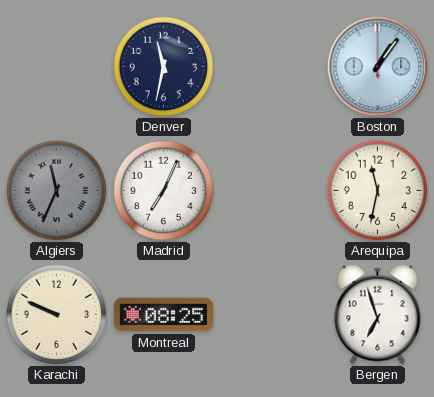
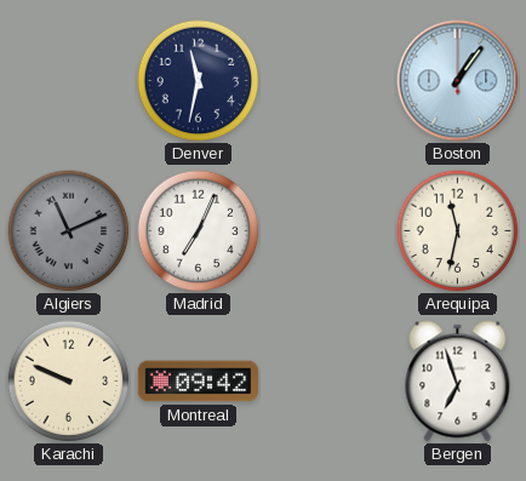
Algiers: 11:34 -> 11:11
Montreal: 08:25 -> 09:42
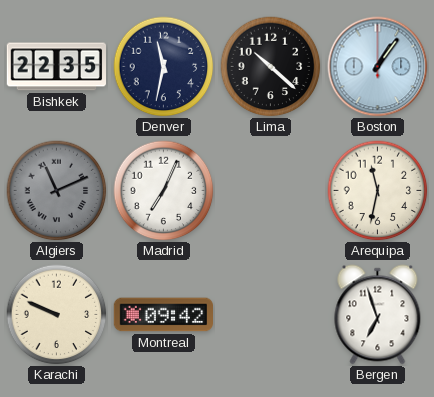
Bishkek: none -> 22:35
Lima: none -> 10:22
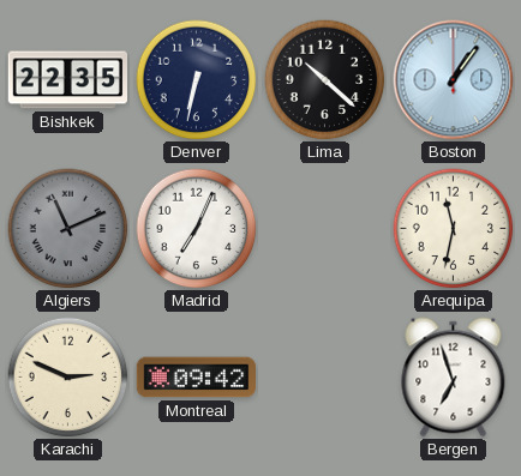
Denver: 11:32 -> 6:32
Karachi: 9:49 -> 2:49
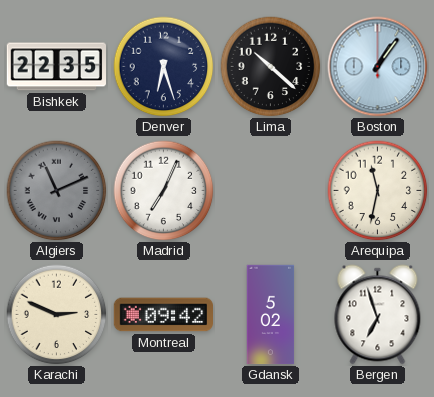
Denver: 6:32 -> 6:27
Gdansk: none -> 5:02
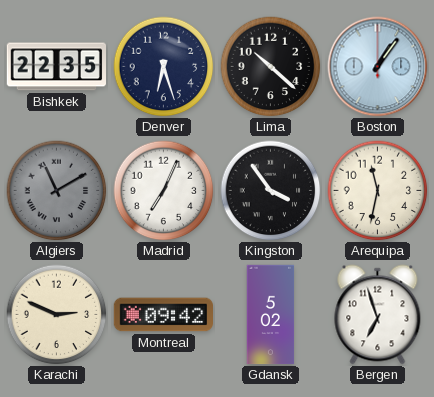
Algiers: 11:11 -> 11:10
Kingston: none -> 3:54
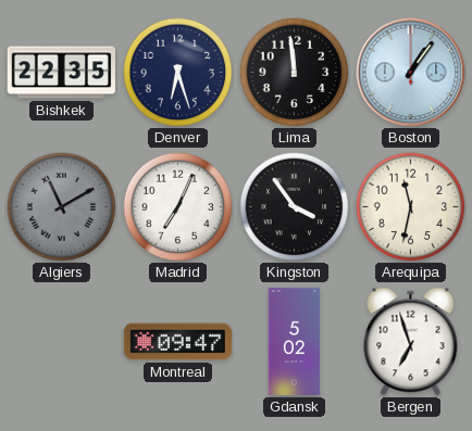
Lima: 10:22 -> 11:59
Karachi: 2:49 -> none
Montreal: 09:42 -> 09:47
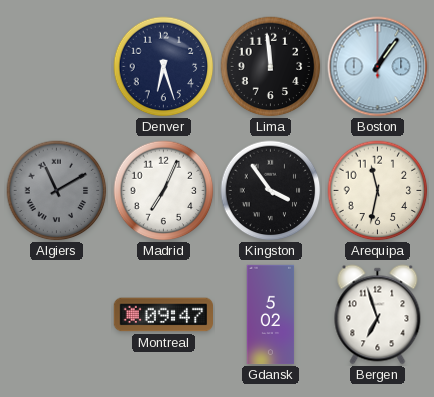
Bishkek: 22:35 -> none
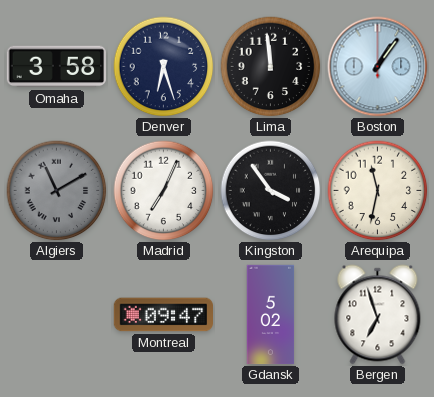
Omaha: none -> 3:58
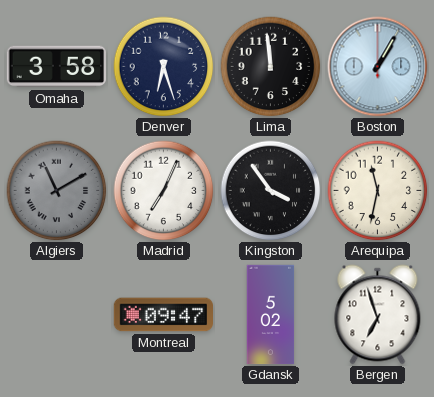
Boston: 1:06 -> 1:05
